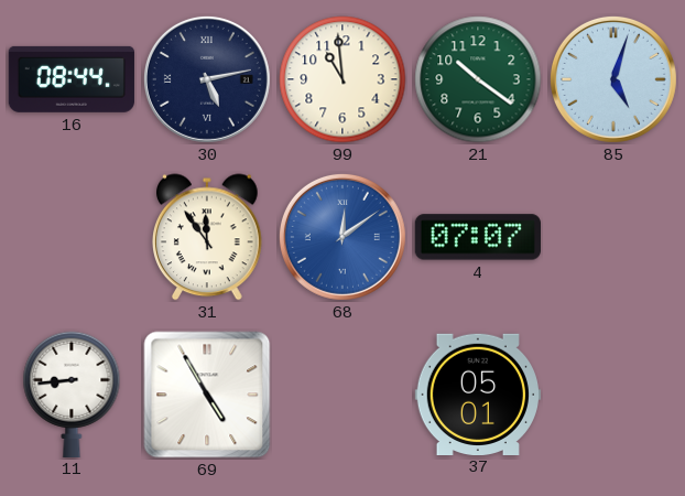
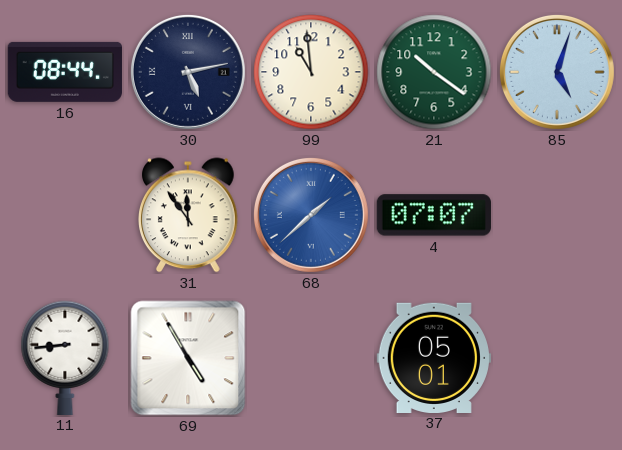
68: 12:09 -> 1:38
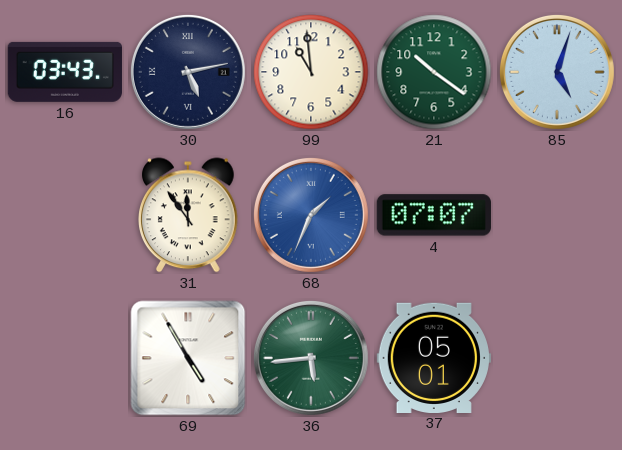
16: 08:44 -> 03:43
68: 1:38 -> 1:34
11: 8:44 -> none
36: none -> 5:44
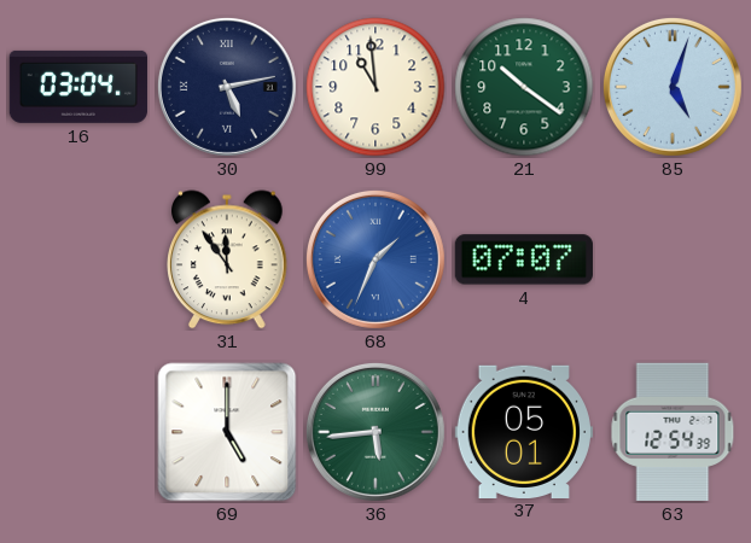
16: 03:43 -> 03:04
69: 4:55 -> 5:00
63: none -> 12:54
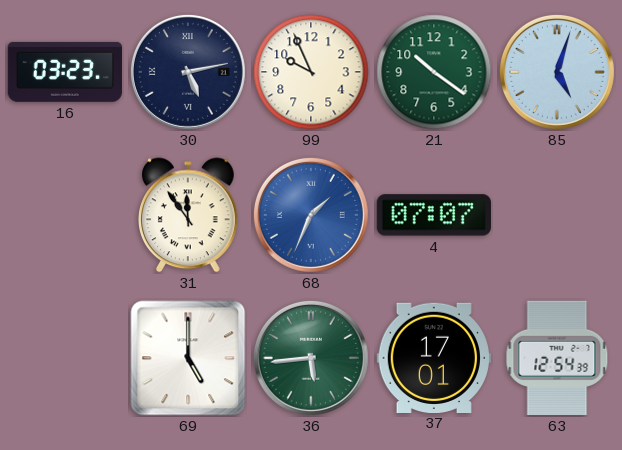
16: 03:04 -> 03:23
99: 10:59 -> 9:56
37: 05:01 -> 17:01
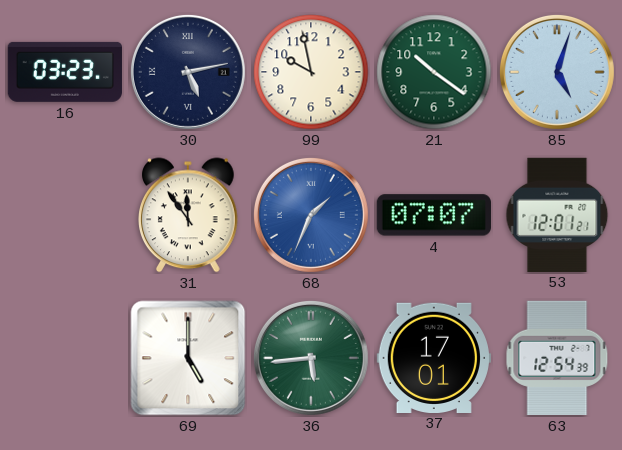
99: 9:56 -> 9:58
53: none -> 12:01
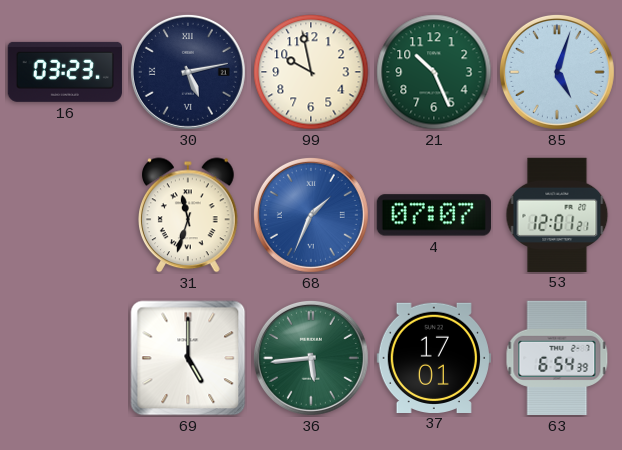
21: 10:21 -> 10:26
31: 11:54 -> 11:33
63: 12:54 -> 6:54
